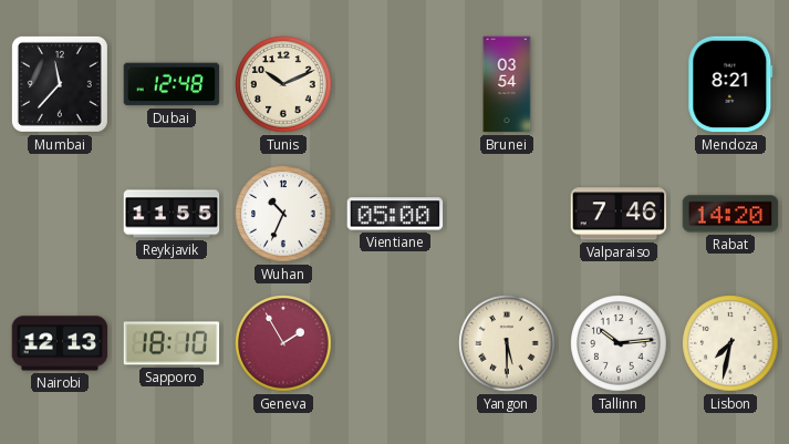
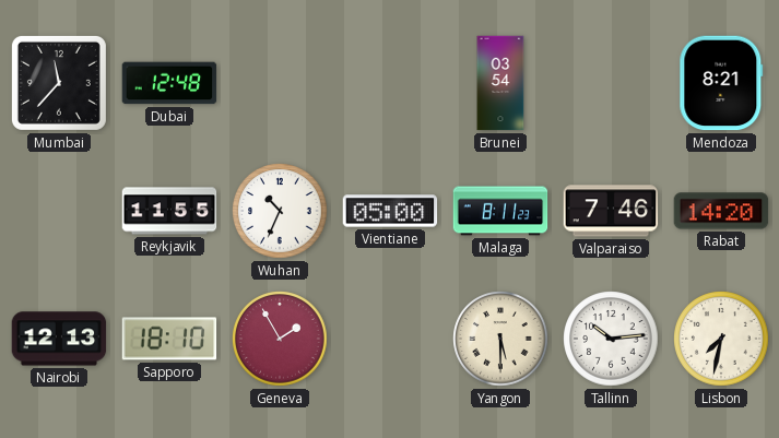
Tunis: 10:11 -> none
Malaga: none -> 8:11
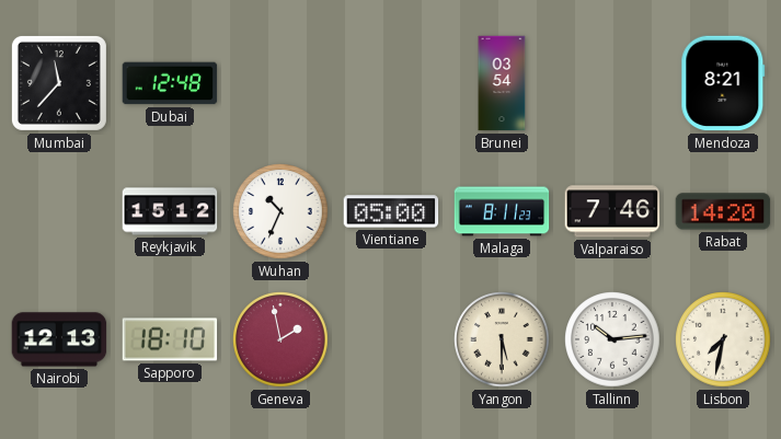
Reykjavik: 11:55 -> 15:12
Geneva: 1:55 -> 1:58
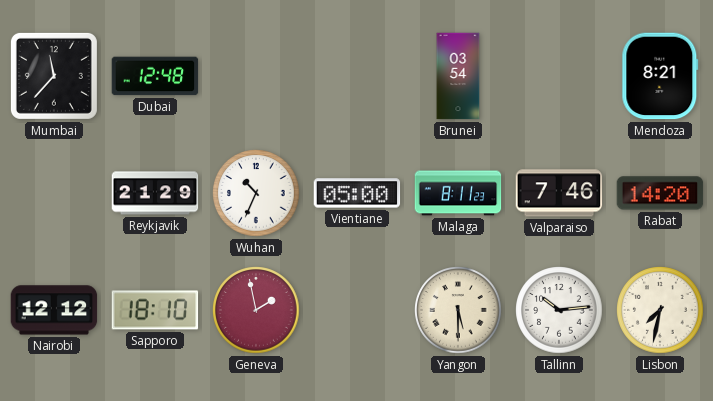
Reykjavik: 15:12 -> 21:29
Nairobi: 12:13 -> 12:12
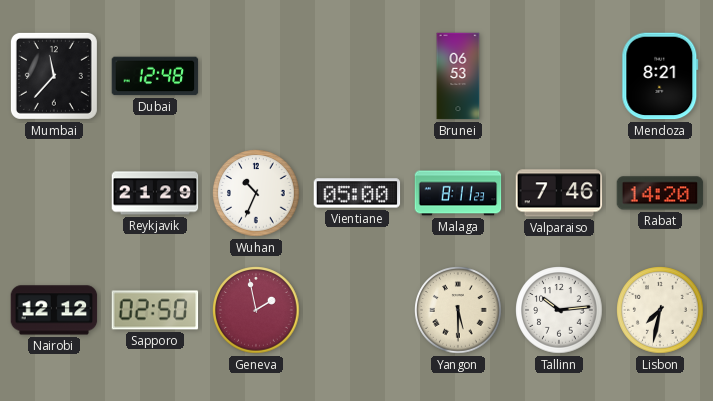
Brunei: 03:54 -> 06:53
Sapporo: 18:10 -> 02:50
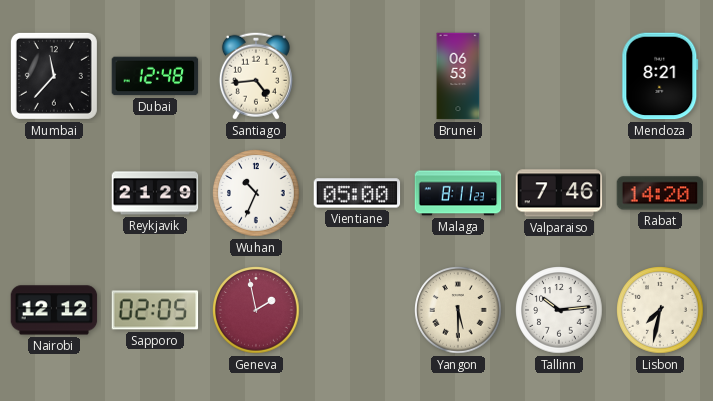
Santiago: none -> 4:44
Sapporo: 02:50 -> 02:05
